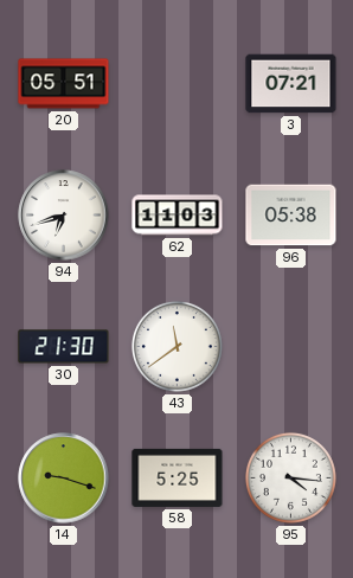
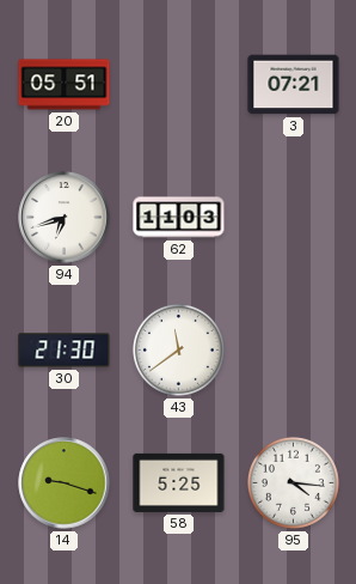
96: 05:38 -> none
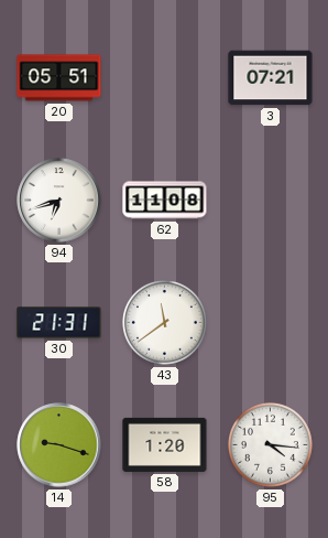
62: 11:03 -> 11:08
30: 21:30 -> 21:31
58: 5:25 -> 1:20
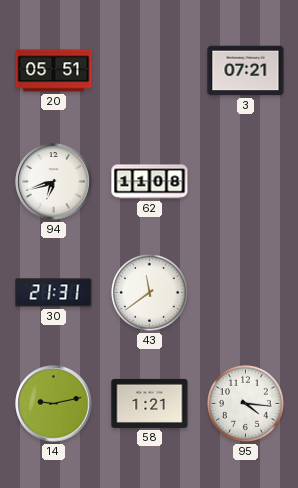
14: 9:18 -> 9:13
58: 1:20 -> 1:21
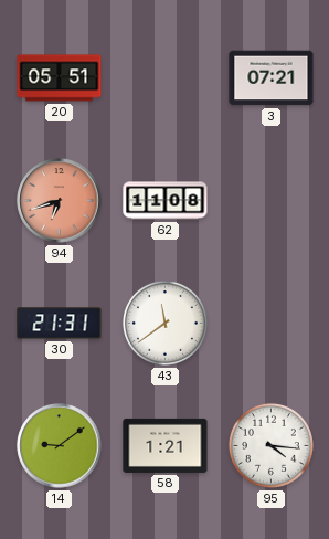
94 dial: white -> salmon
14: 9:13 -> 9:09
